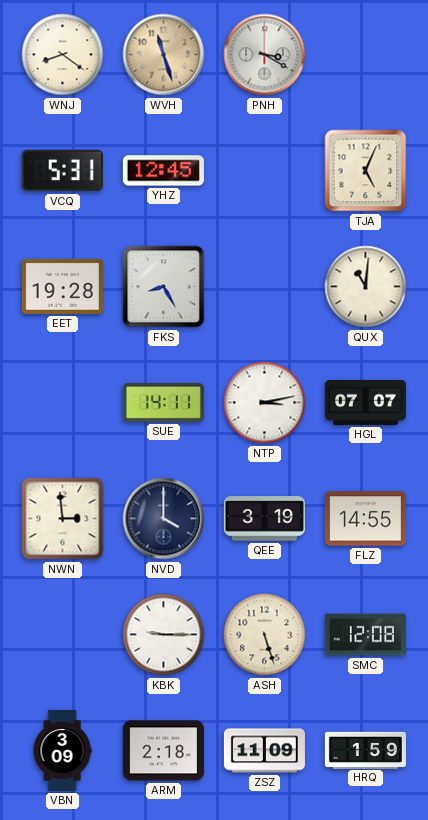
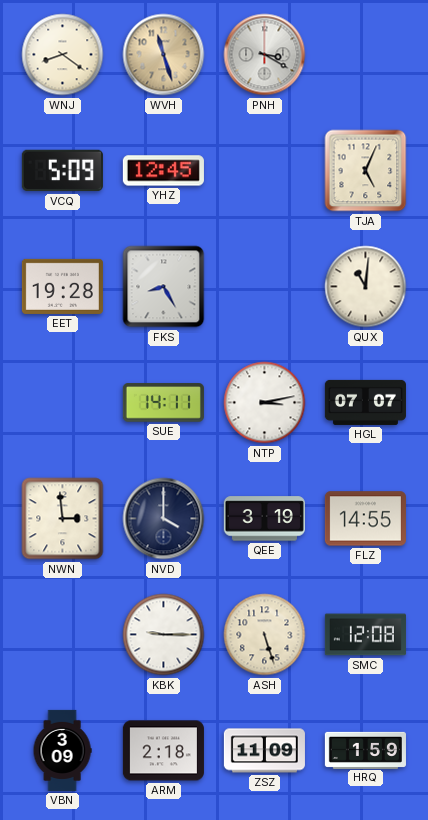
VCQ: 5:31 -> 5:09
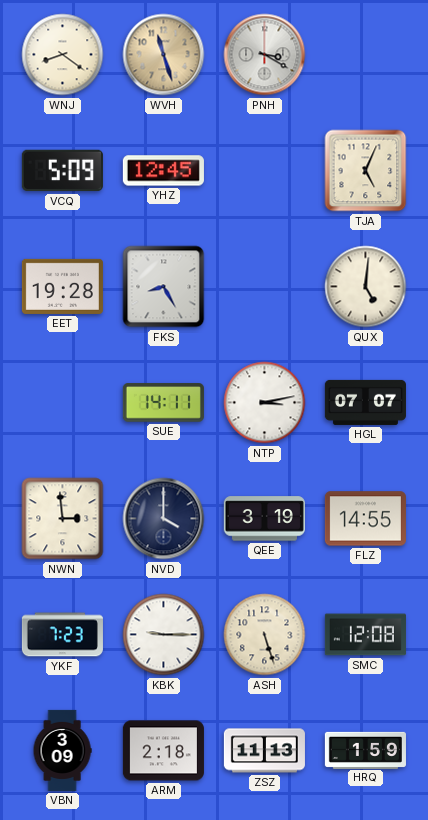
QUX: 11:01 -> 5:01
YKF: none -> 7:23
ZSZ: 11:09 -> 11:13
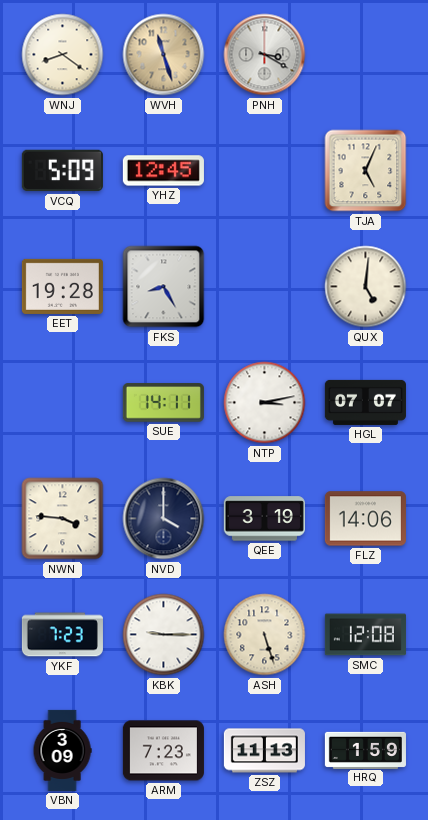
NWN: 2:59 -> 3:46
FLZ: 14:55 -> 14:06
ARM: 2:18 -> 7:23
